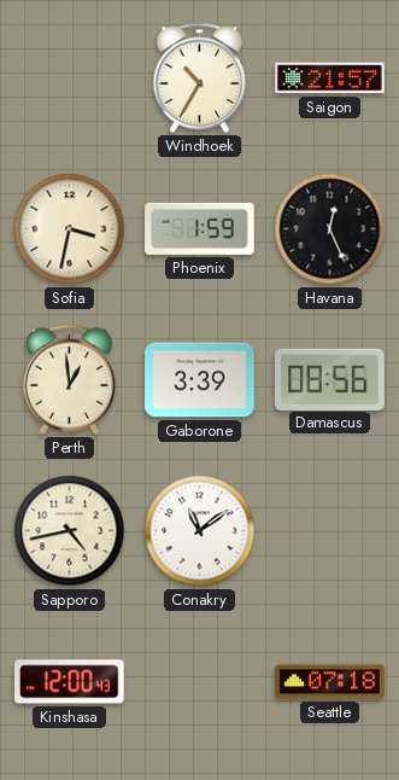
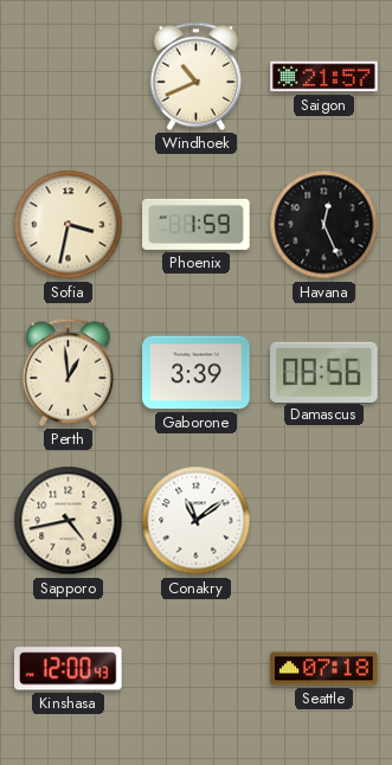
Windhoek: 10:35 -> 10:41
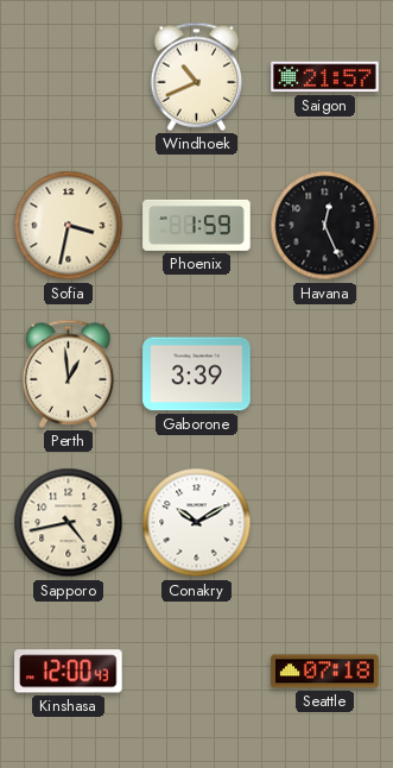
Damascus: 08:56 -> none
Conakry: 11:09 -> 10:10
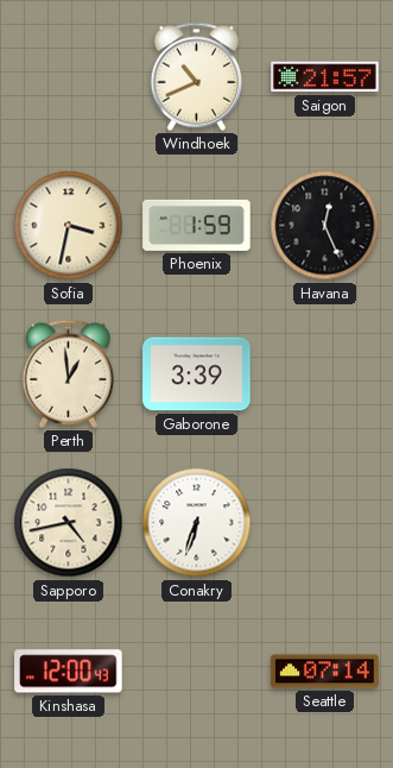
Conakry: 10:10 -> 6:33
Seattle: 07:18 -> 07:14
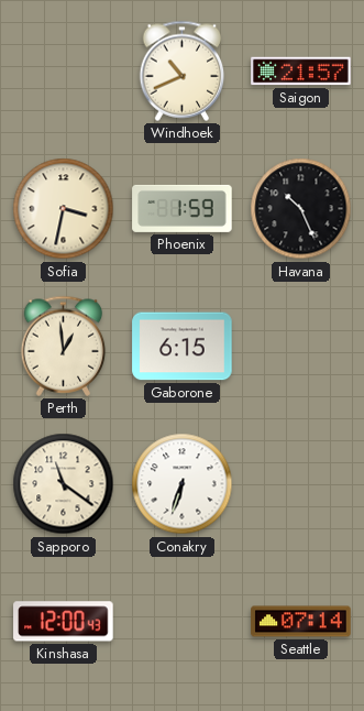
Havana: 12:26 -> 10:26
Gaborone: 3:39 -> 6:15
Sapporo: 4:43 -> 11:21
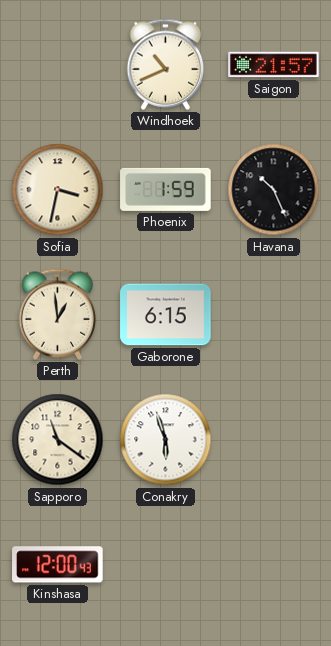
Conakry: 6:33 -> 5:57
Seattle: 07:14 -> none
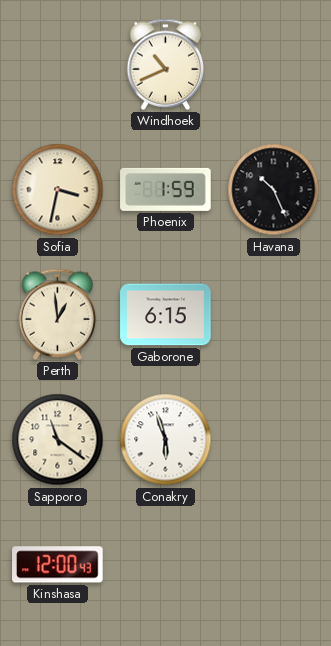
Saigon: 21:57 -> none
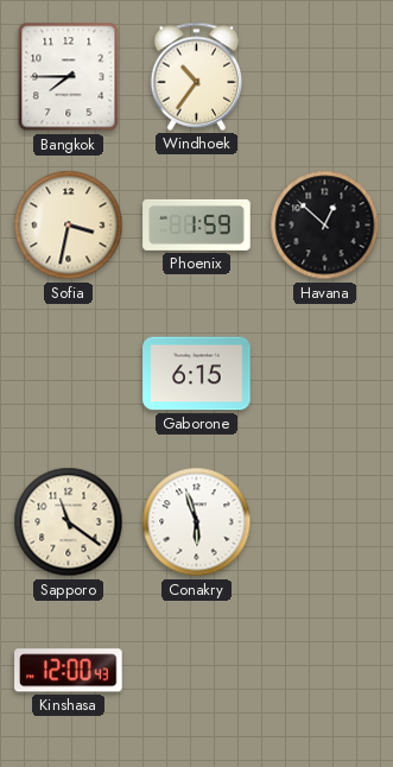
Bangkok: none -> 7:45
Windhoek: 10:41 -> 10:36
Havana: 10:26 -> 12:52
Perth: 12:59 -> none
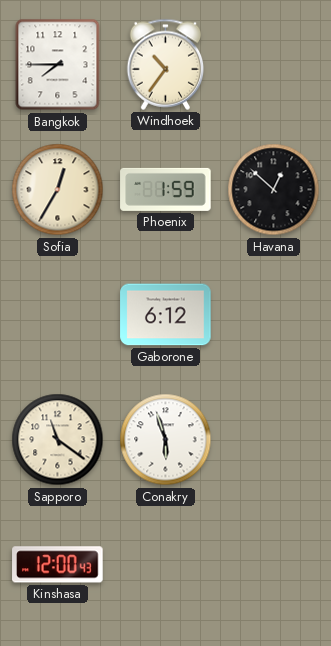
Sofia: 3:32 -> 12:35
Gaborone: 6:15 -> 6:12
